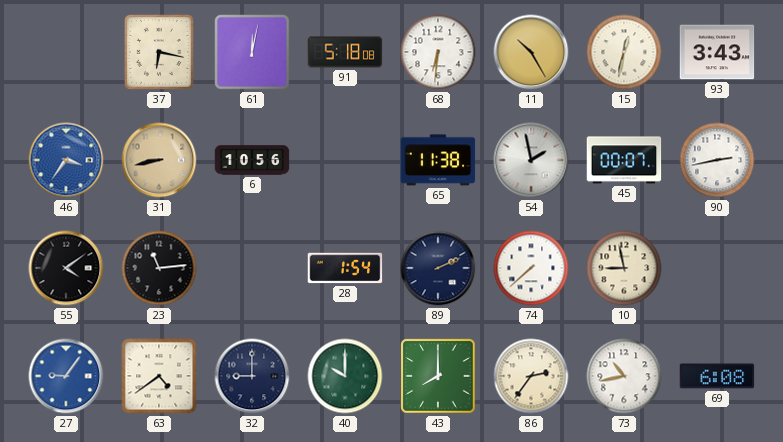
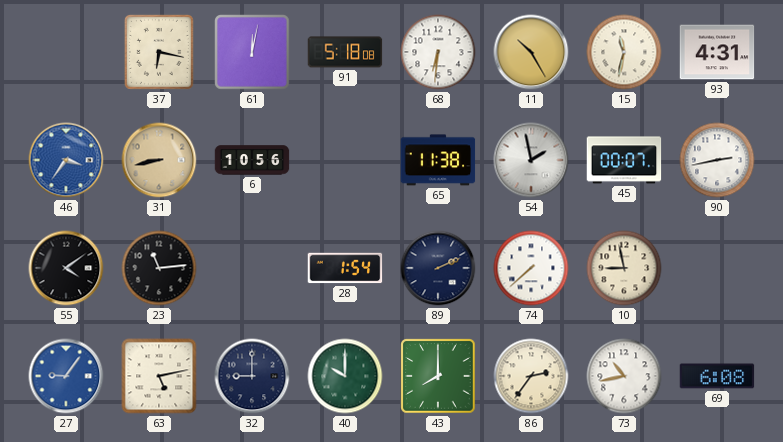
15: 12:32 -> 11:32
93: 3:43 -> 4:31
63: 4:39 -> 5:13
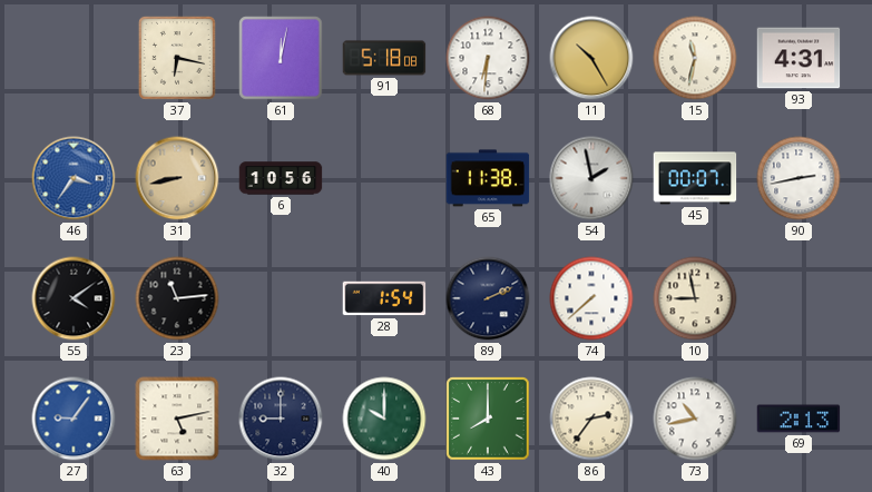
69: 6:08 -> 2:13
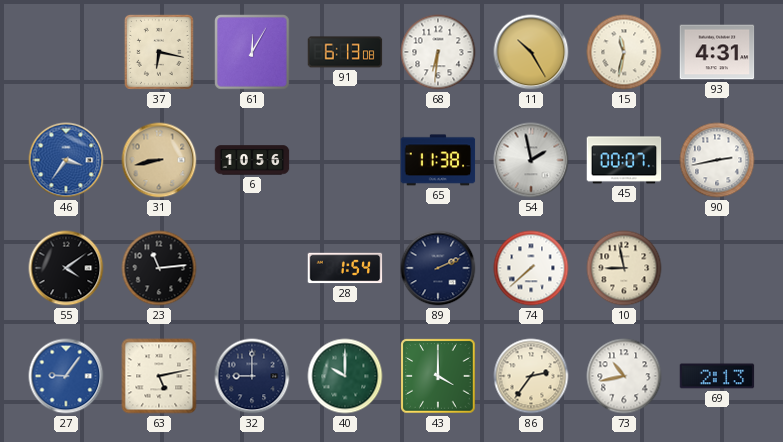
61: 12:02 -> 12:05
91: 5:18 -> 6:13
43: 8:00 -> 4:00
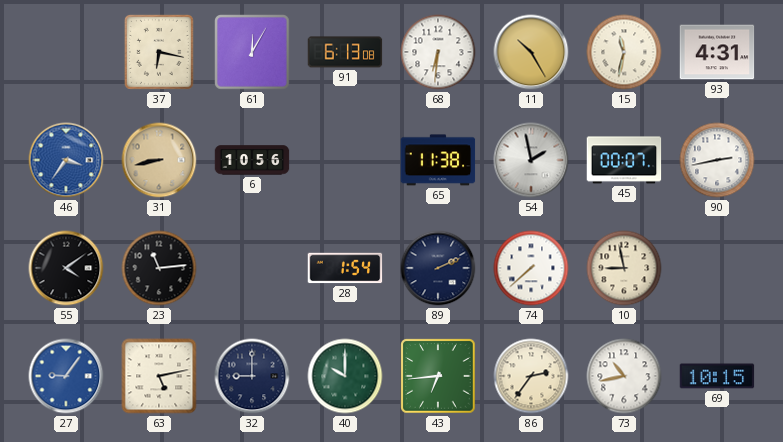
43: 4:00 -> 6:44
69: 2:13 -> 10:15
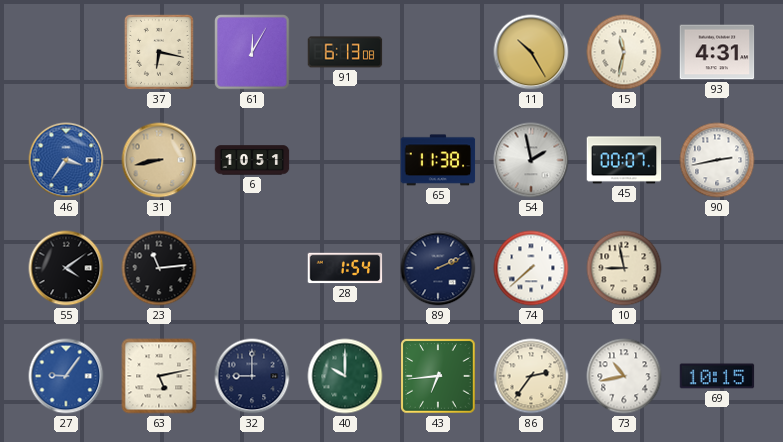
68: 6:31 -> none
6: 10:56 -> 10:51
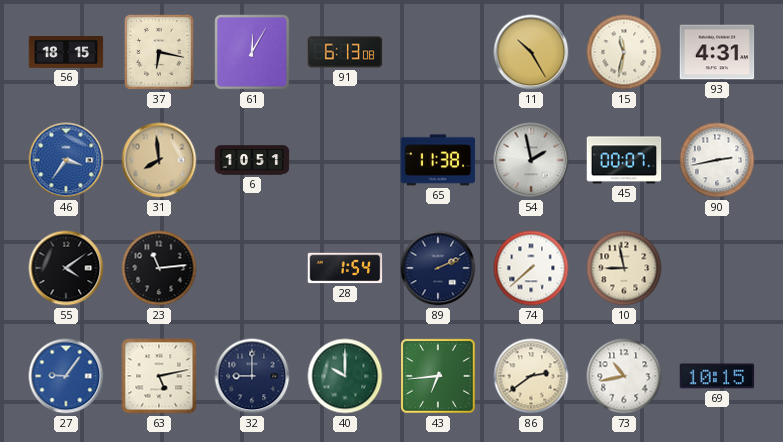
56: none -> 18:15
31: 8:43 -> 7:59
86: 2:36 -> 2:39
